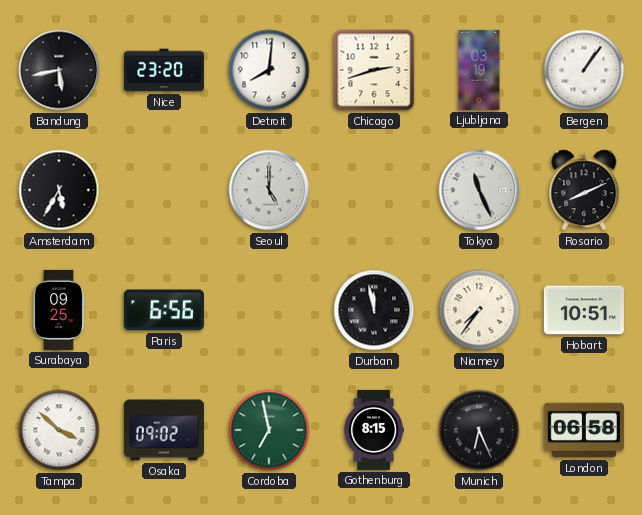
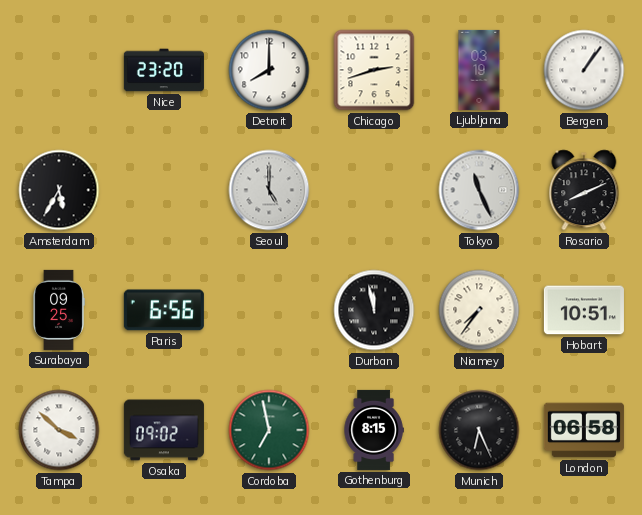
Bandung: 5:43 -> none
Detroit: 8:01 -> 8:00
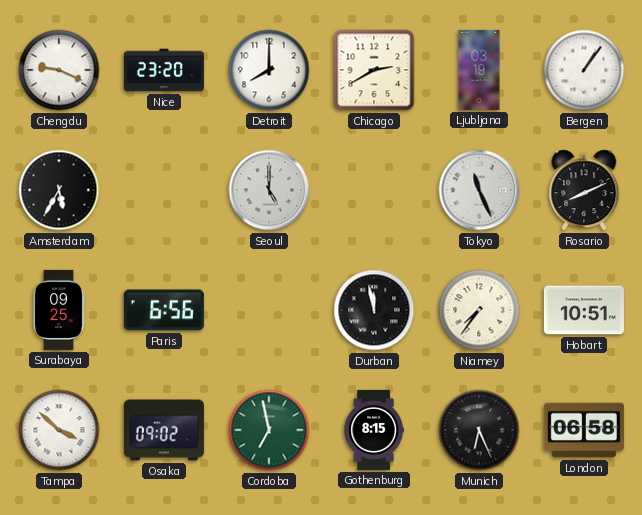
Chengdu: none -> 9:19
Chicago: 2:42 -> 2:40
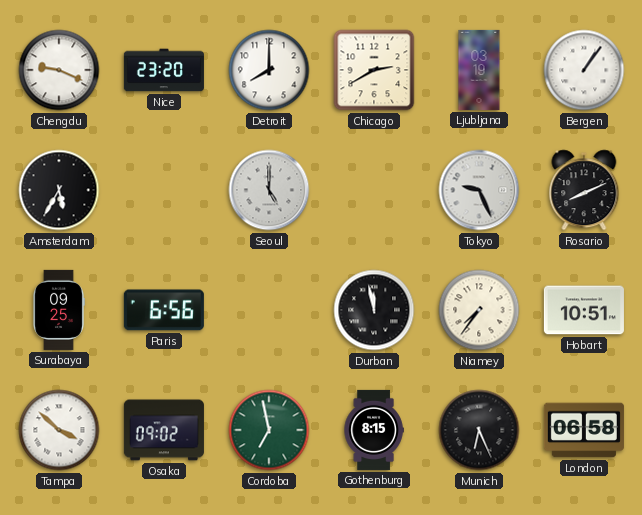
Tokyo: 11:26 -> 9:26
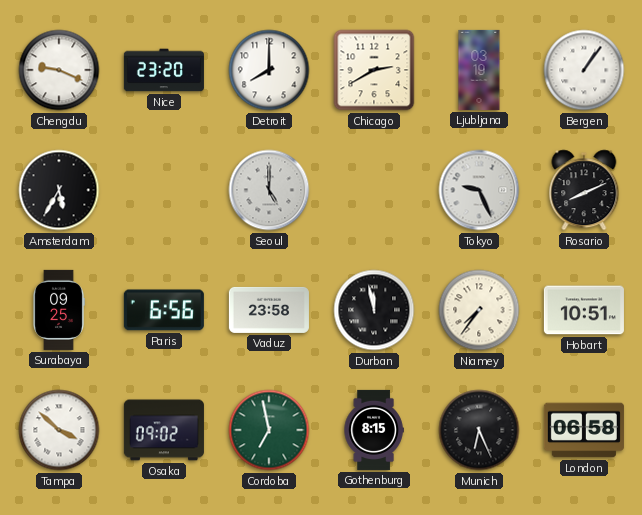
Vaduz: none -> 23:58
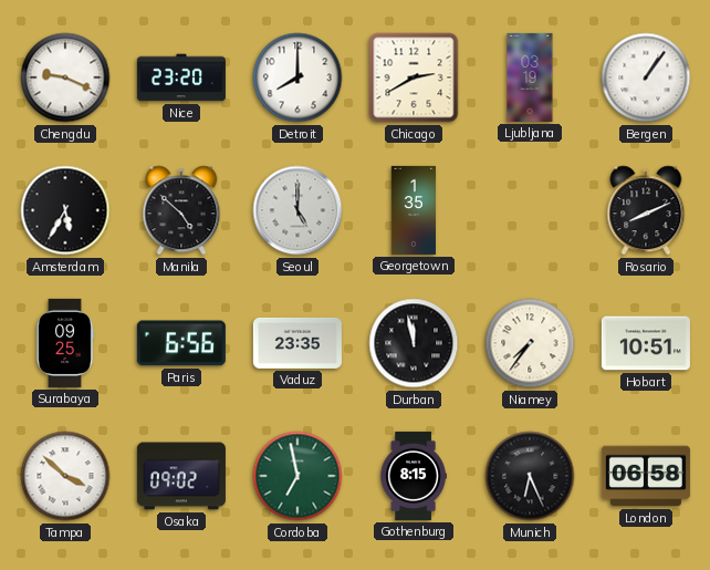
Manila: none -> 4:52
Georgetown: none -> 1:35
Tokyo: 9:26 -> none
Vaduz: 23:58 -> 23:35
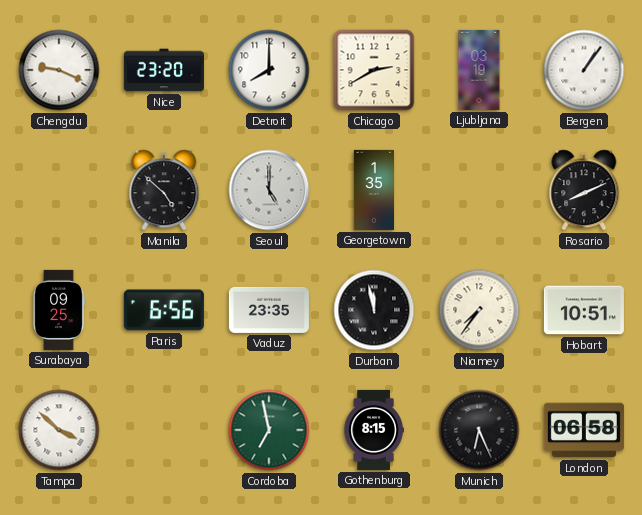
Amsterdam: 5:35 -> none
Osaka: 09:02 -> none
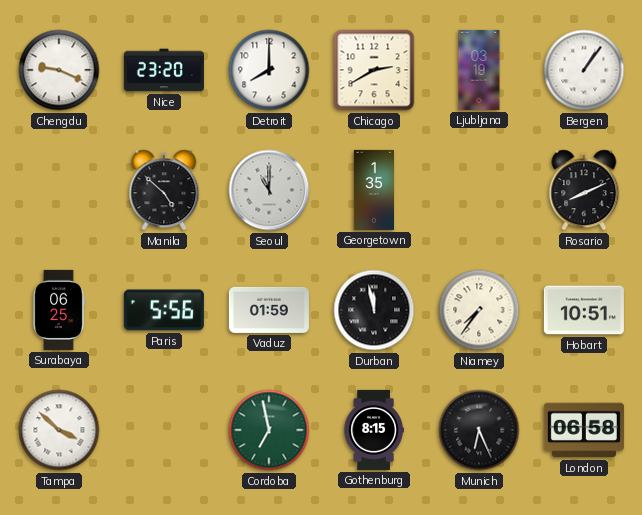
Seoul: 5:00 -> 11:00
Surabaya: 09:25 -> 06:25
Paris: 6:56 -> 5:56
Vaduz: 23:35 -> 01:59
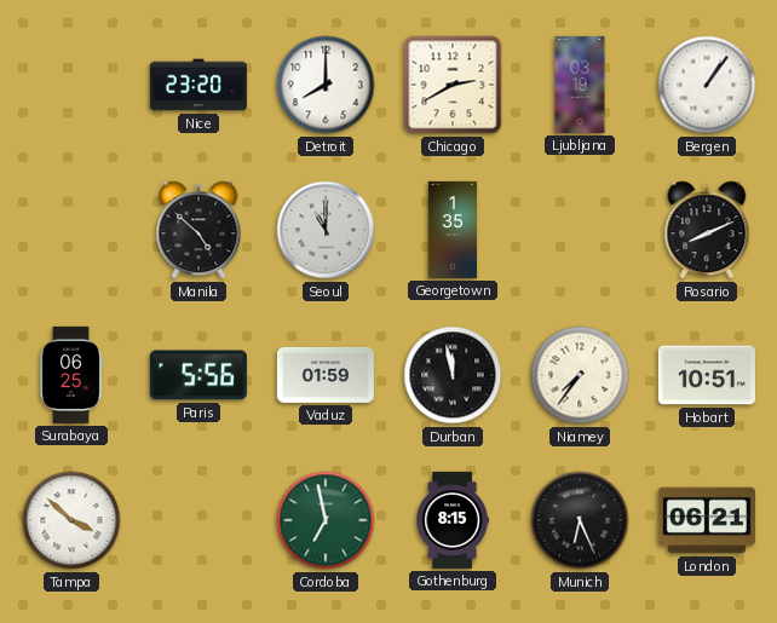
Chengdu: 9:19 -> none
London: 06:58 -> 06:21
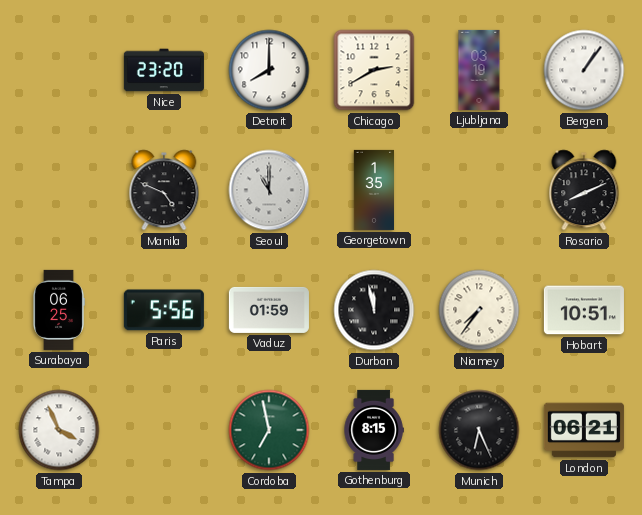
Manila: 4:52 -> 4:49
Tampa: 3:52 -> 3:56
